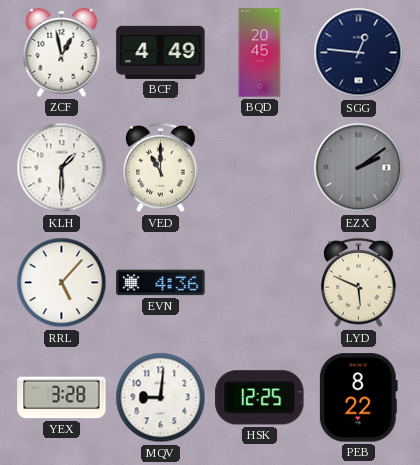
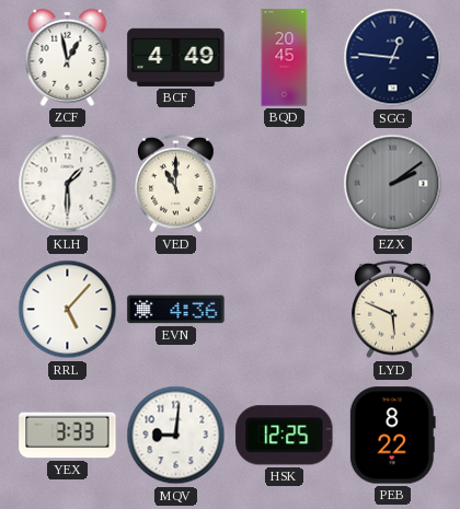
YEX: 3:28 -> 3:33
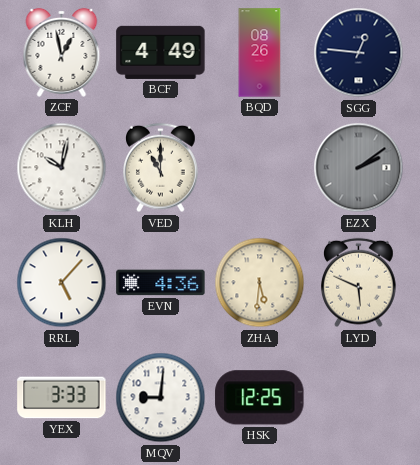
BQD: 20:45 -> 08:26
KLH: 1:30 -> 10:02
ZHA: none -> 5:31
PEB: 8:22 -> none
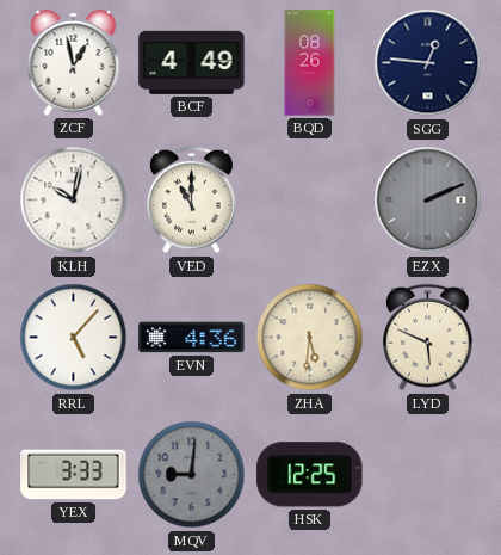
EZX: 2:09 -> 2:11
MQV dial: white -> grey
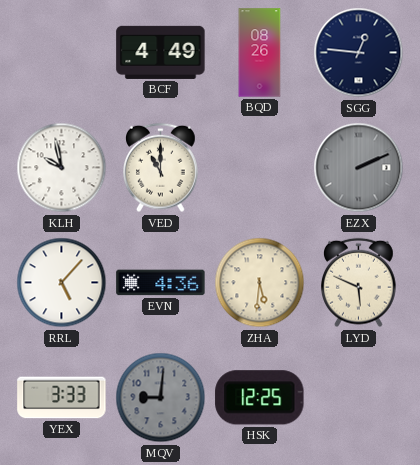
ZCF: 12:58 -> none
KLH: 10:02 -> 9:58
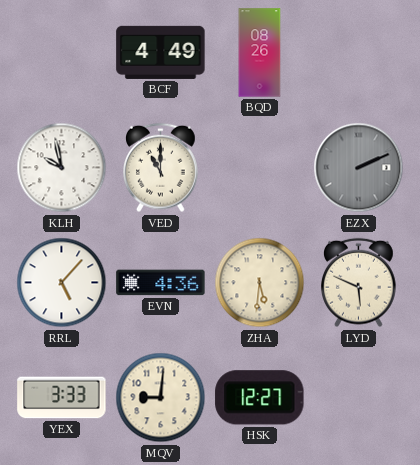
SGG: 12:46 -> none
MQV dial: grey -> cream
HSK: 12:25 -> 12:27
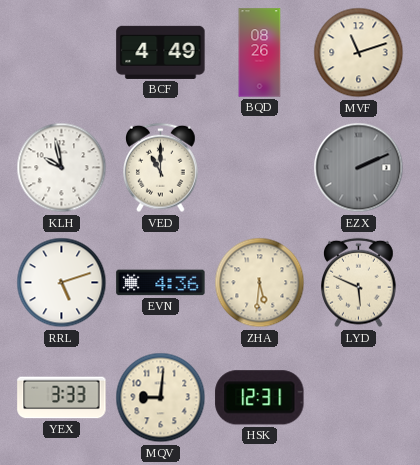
MVF: none -> 11:12
RRL: 5:07 -> 5:12
HSK: 12:27 -> 12:31
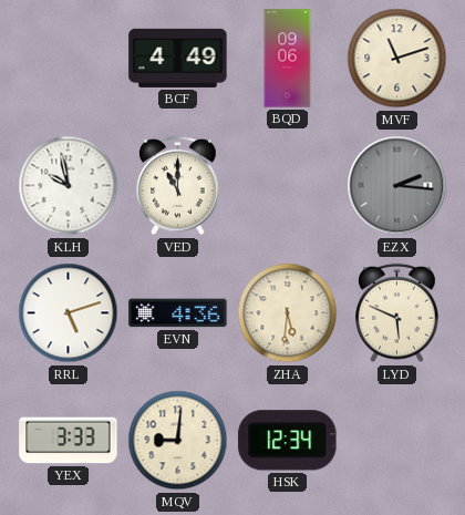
BQD: 08:26 -> 09:06
EZX: 2:11 -> 2:16
HSK: 12:31 -> 12:34
